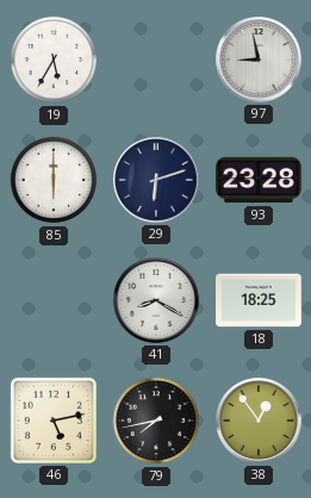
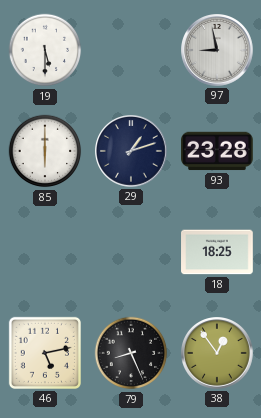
19: 5:35 -> 5:30
29: 6:12 -> 1:12
41: 8:20 -> none
79: 7:43 -> 8:26
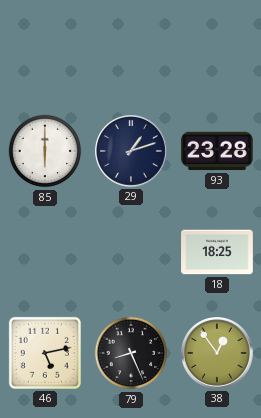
19: 5:30 -> none
97: 8:58 -> none
